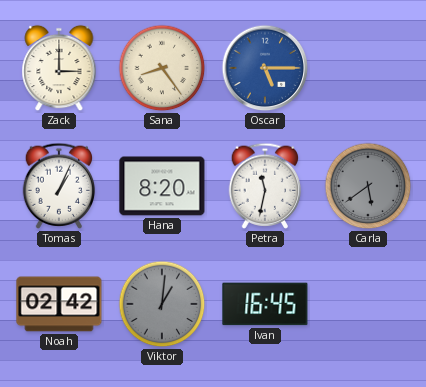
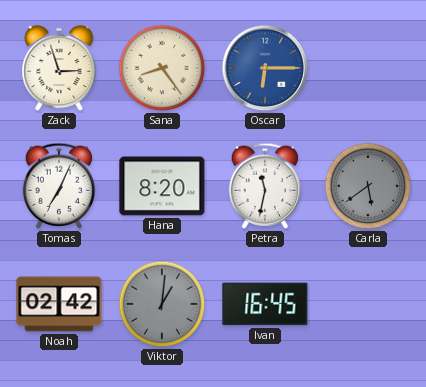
Zack: 3:00 -> 2:57
Oscar: 5:15 -> 6:15
Tomas: 1:04 -> 7:04
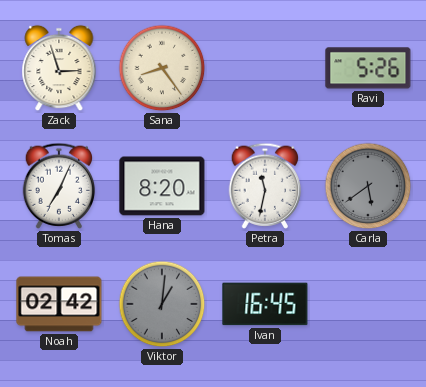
Oscar: 6:15 -> none
Ravi: none -> 5:26
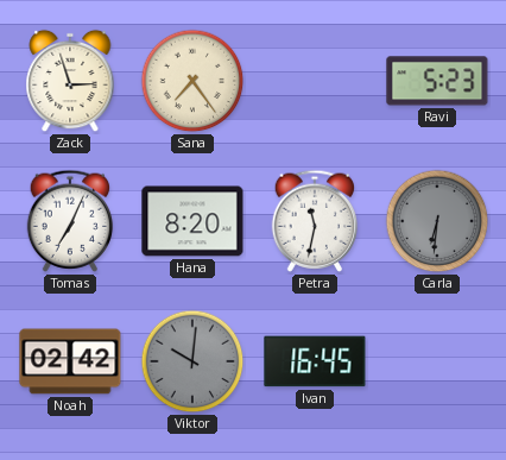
Sana: 8:24 -> 7:24
Ravi: 5:26 -> 5:23
Carla: 5:39 -> 6:31
Viktor: 1:01 -> 10:01
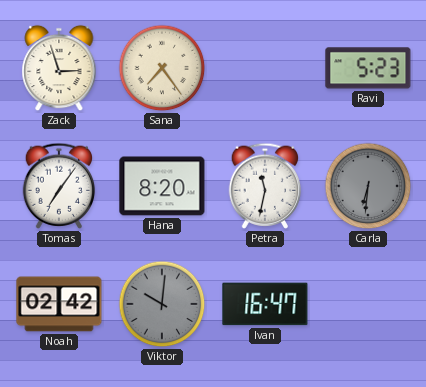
Tomas: 7:04 -> 7:06
Ivan: 16:45 -> 16:47
